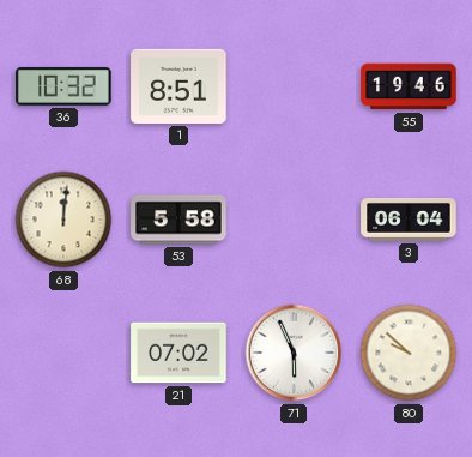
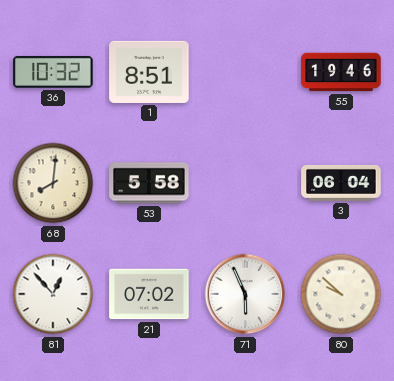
68: 12:01 -> 8:01
81: none -> 12:53
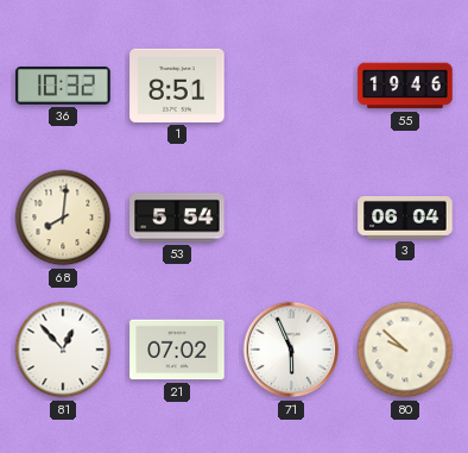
53: 5:58 -> 5:54
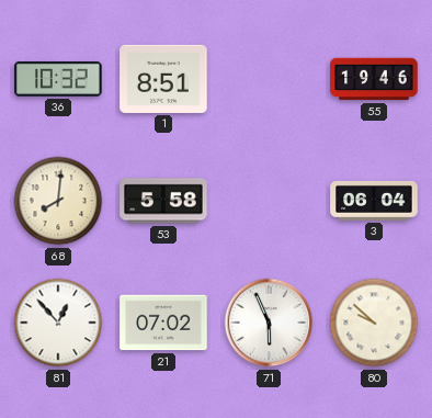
53: 5:54 -> 5:58
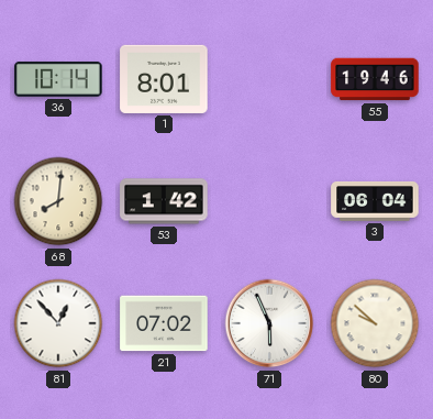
36: 10:32 -> 10:14
1: 8:51 -> 8:01
53: 5:58 -> 1:42
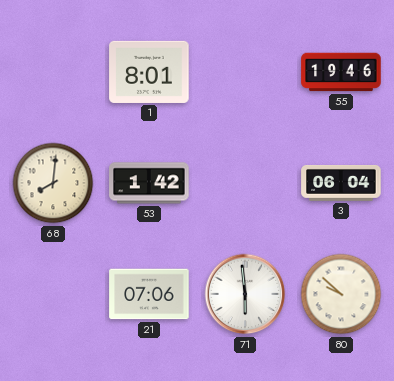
36: 10:14 -> none
81: 12:53 -> none
21: 07:02 -> 07:06
71: 5:56 -> 5:59
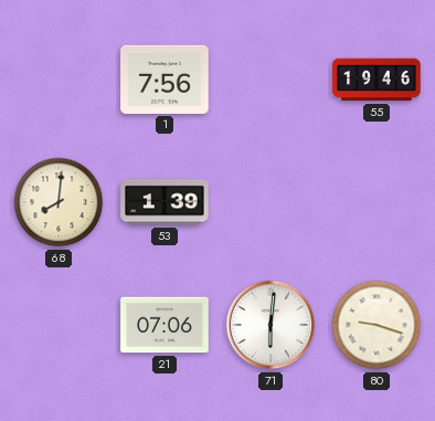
1: 8:01 -> 7:56
53: 1:42 -> 1:39
3: 06:04 -> none
71: 5:59 -> 6:01
80: 9:52 -> 9:18
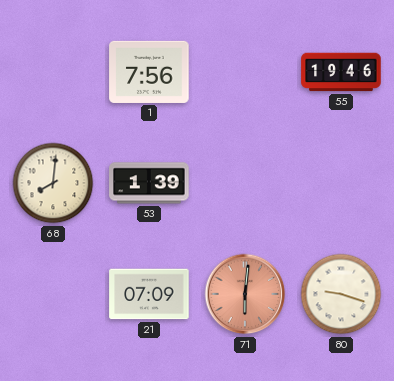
21: 07:06 -> 07:09
71 dial: white -> salmon
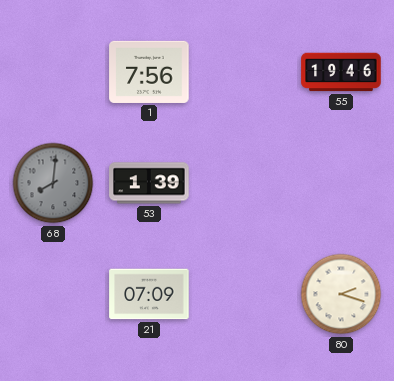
68 dial: cream -> grey
71: 6:01 -> none
80: 9:18 -> 2:18
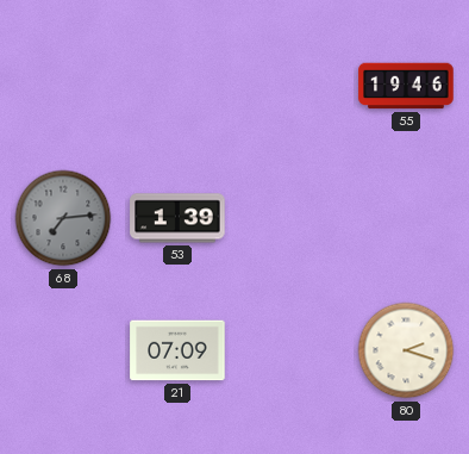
1: 7:56 -> none
68: 8:01 -> 7:14
